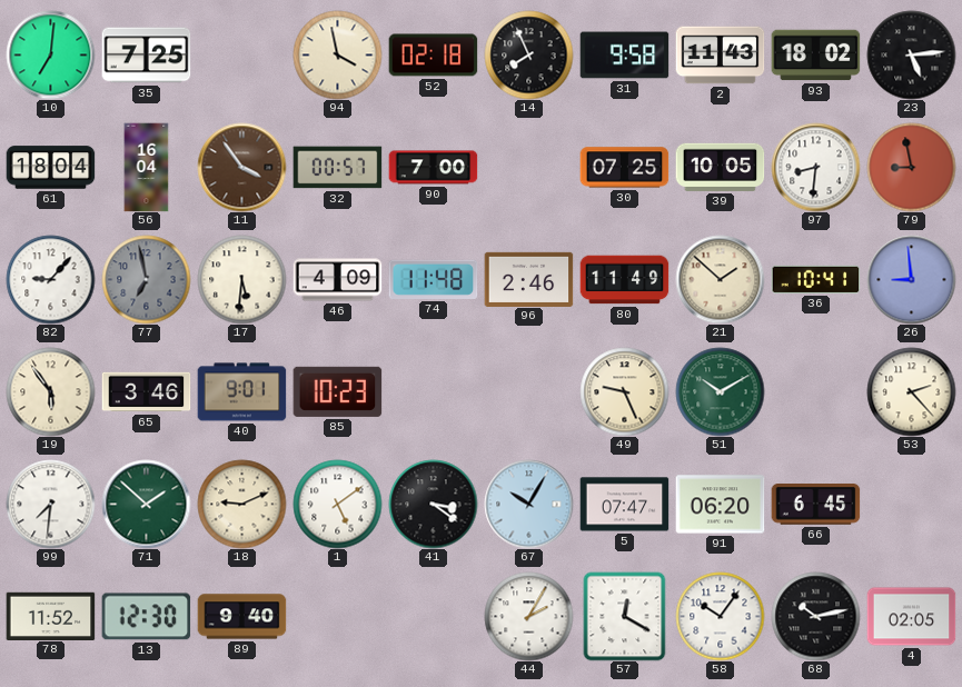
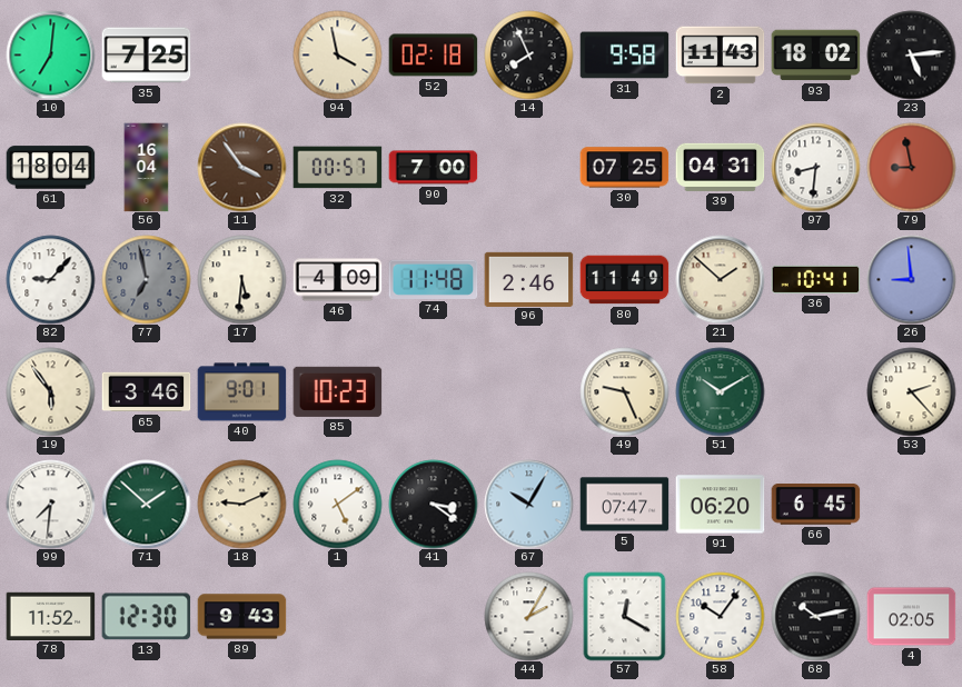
39: 10:05 -> 04:31
89: 9:40 -> 9:43
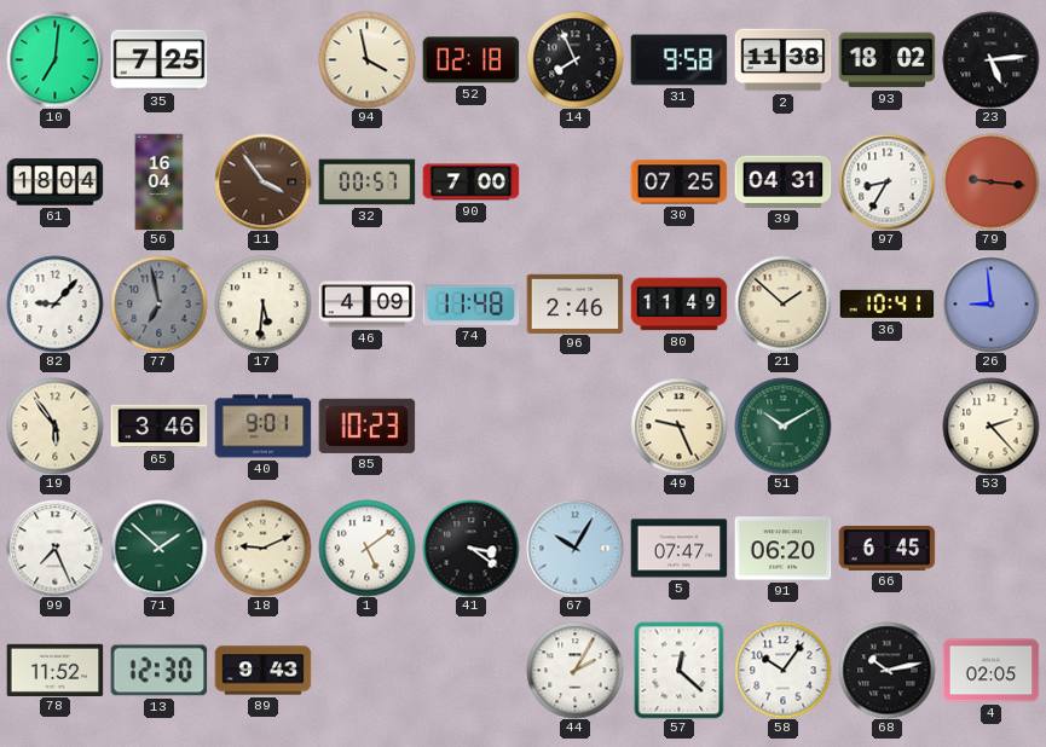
2: 11:43 -> 11:38
97: 8:31 -> 8:35
79: 8:58 -> 9:16
99: 7:31 -> 7:26
57: 12:20 -> 12:22
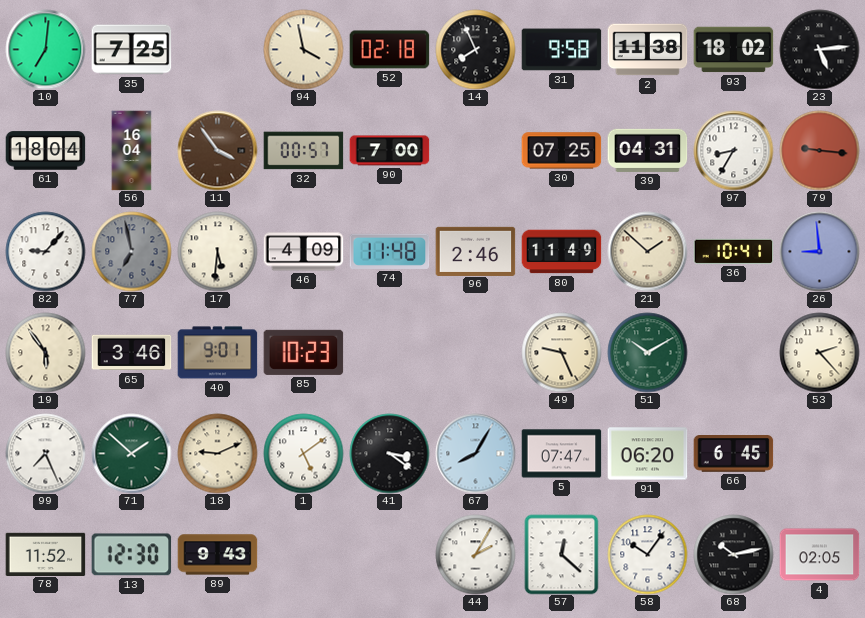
67: 10:05 -> 8:05
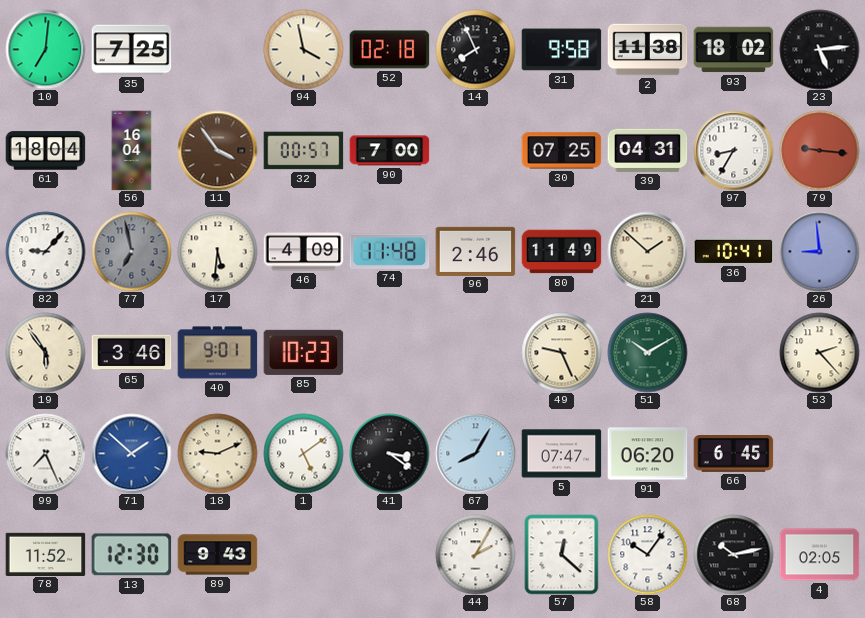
71 dial: green -> blue
